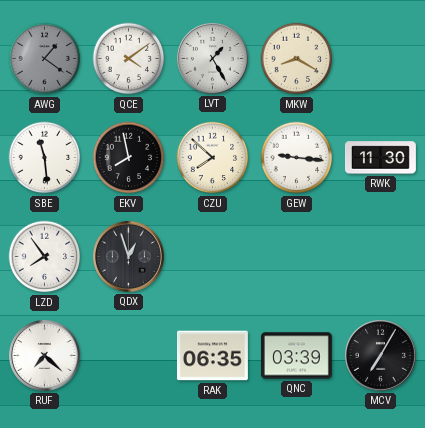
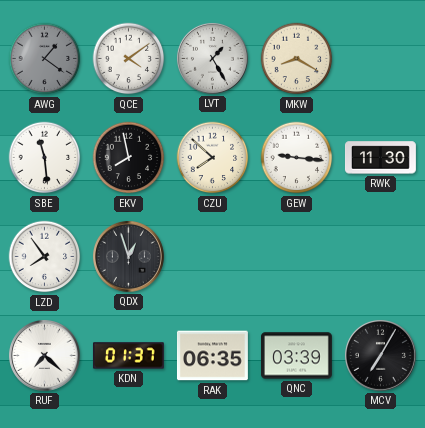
KDN: none -> 01:37
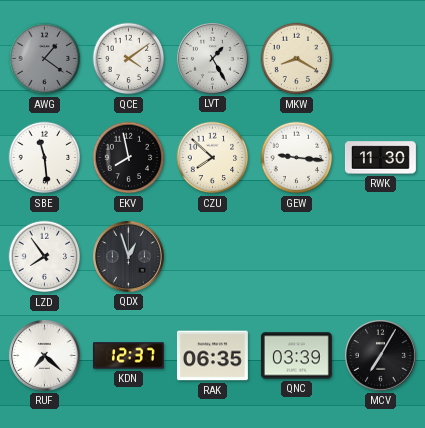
KDN: 01:37 -> 12:37
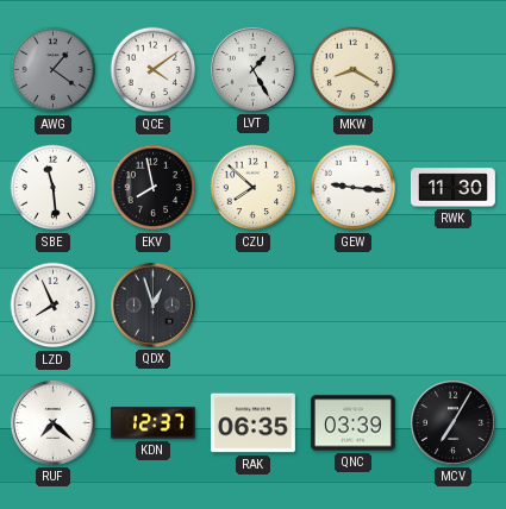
LZD: 7:54 -> 7:56
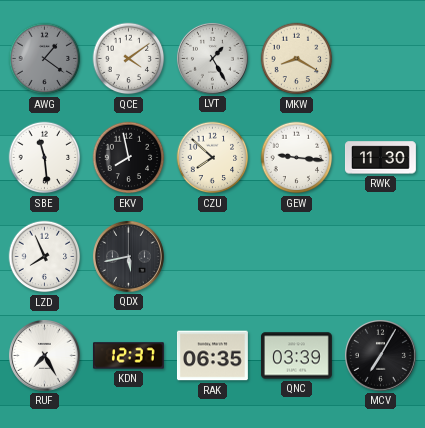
QDX: 12:57 -> 5:43
RUF: 7:22 -> 7:25
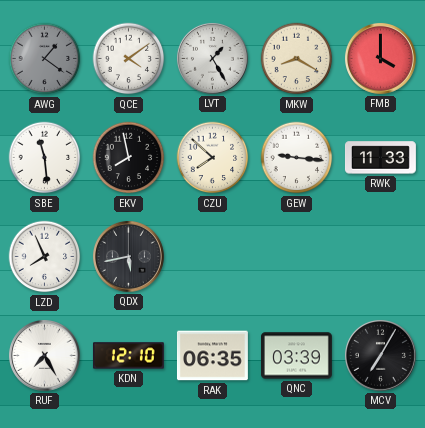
FMB: none -> 4:00
RWK: 11:30 -> 11:33
KDN: 12:37 -> 12:10
